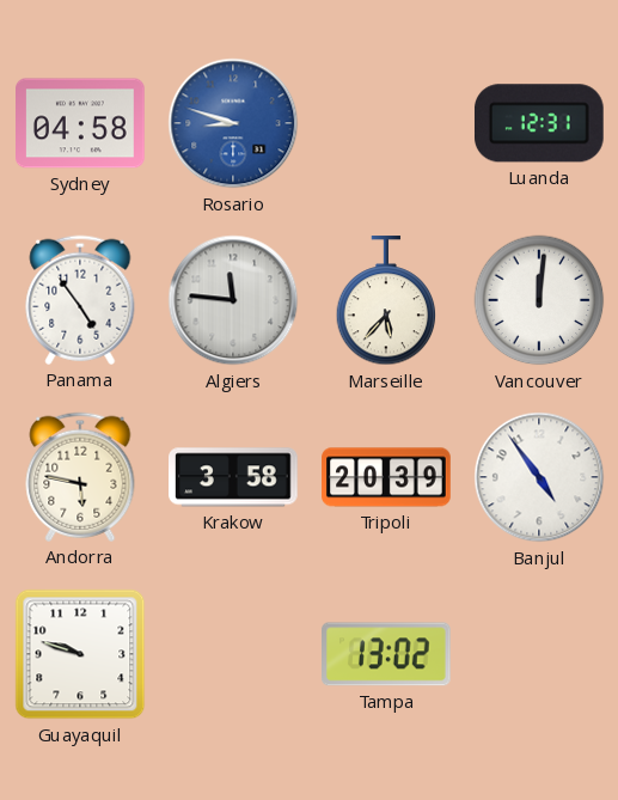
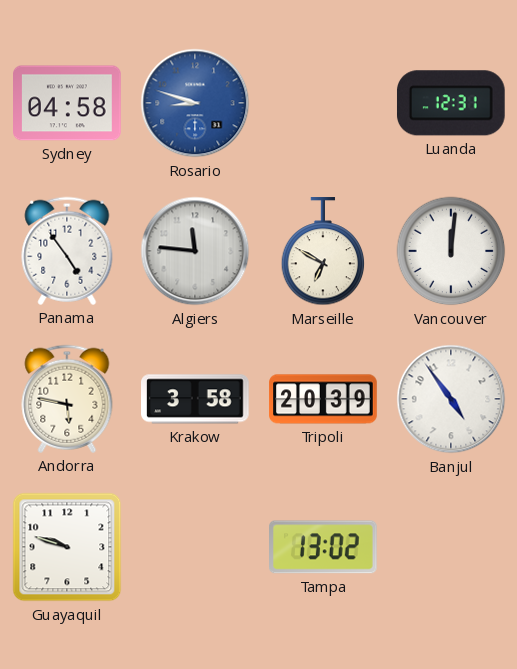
Marseille: 5:37 -> 6:50
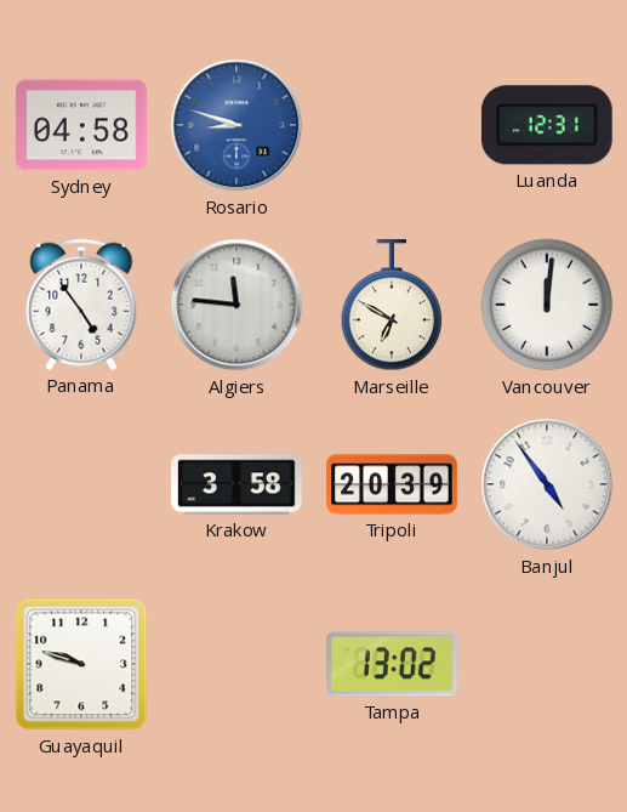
Andorra: 5:47 -> none
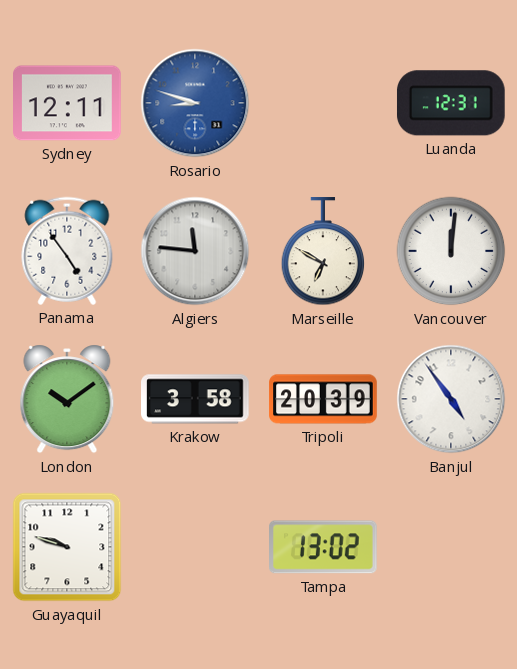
Sydney: 04:58 -> 12:11
London: none -> 10:09
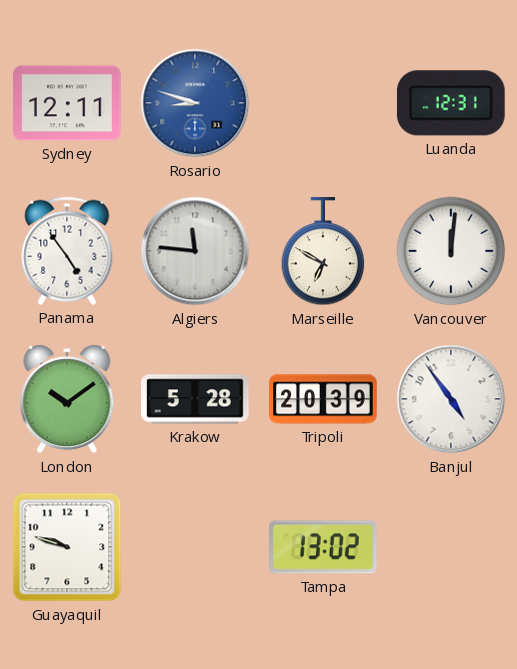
Krakow: 3:58 -> 5:28
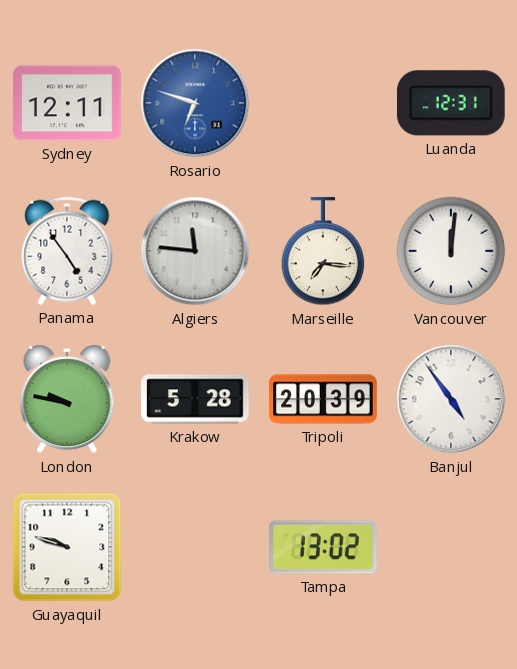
Rosario: 8:48 -> 6:48
Marseille: 6:50 -> 7:16
London: 10:09 -> 9:47
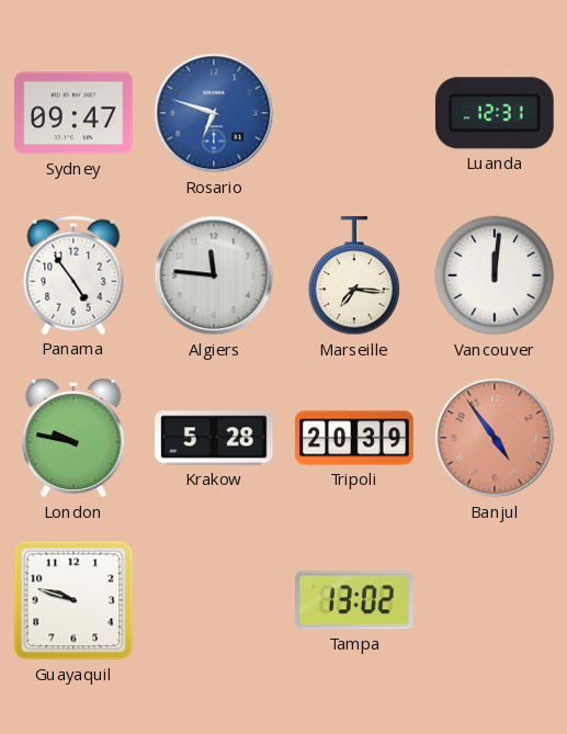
Sydney: 12:11 -> 09:47
Banjul dial: white -> salmon
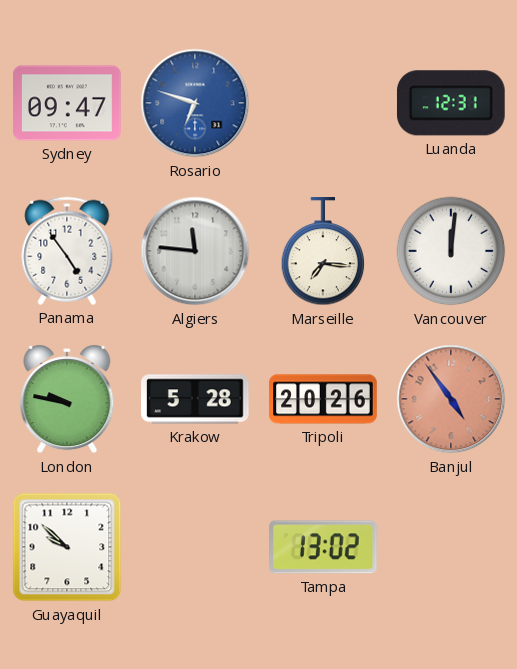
Tripoli: 20:39 -> 20:26
Guayaquil: 9:48 -> 9:52
